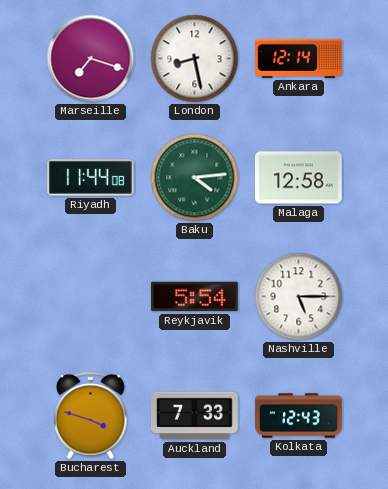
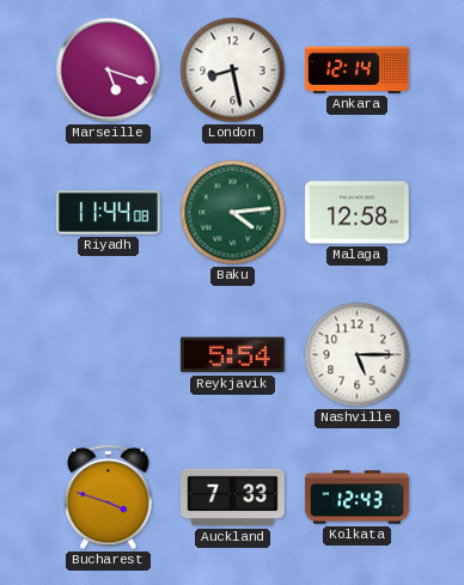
Marseille: 7:18 -> 5:18
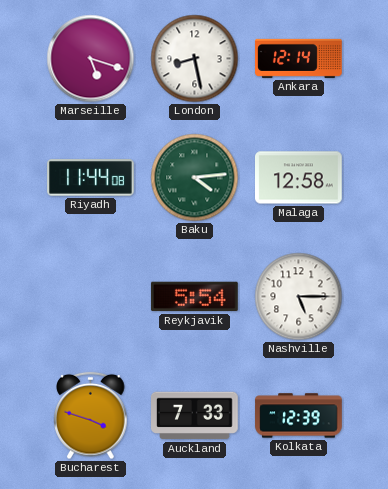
Kolkata: 12:43 -> 12:39
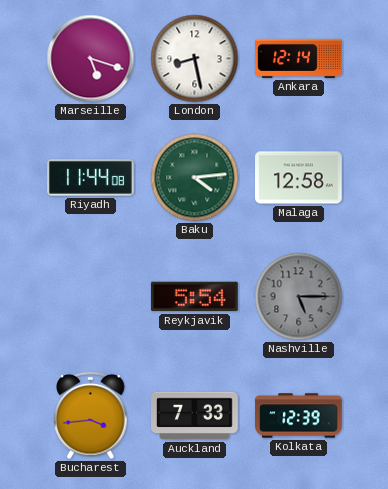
Nashville dial: white -> grey
Bucharest: 3:48 -> 3:44
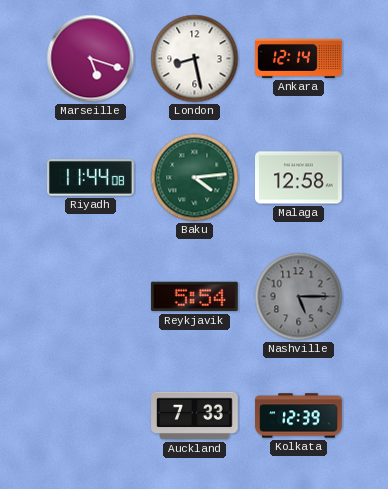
Bucharest: 3:44 -> none
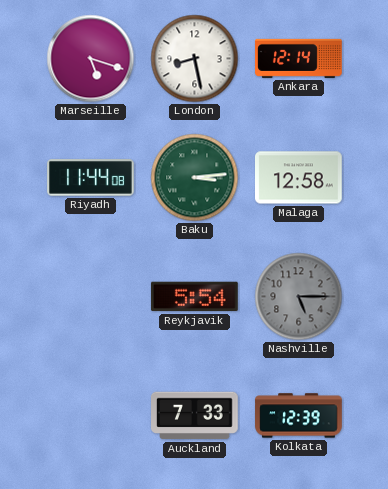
Baku: 4:14 -> 3:14
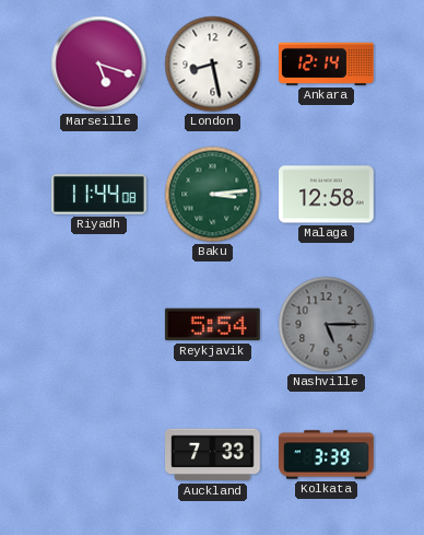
Kolkata: 12:39 -> 3:39
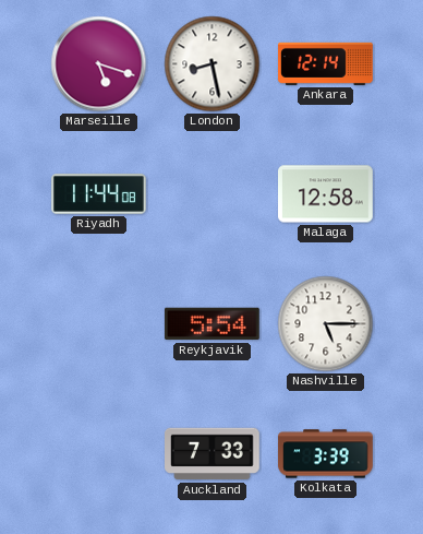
Baku: 3:14 -> none
Nashville dial: grey -> white
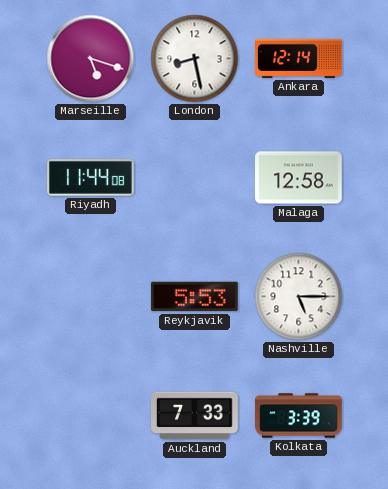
Reykjavik: 5:54 -> 5:53
